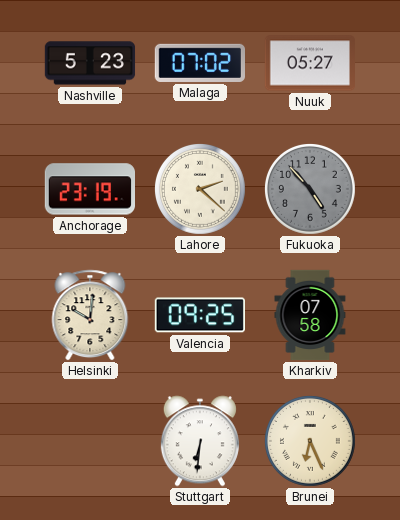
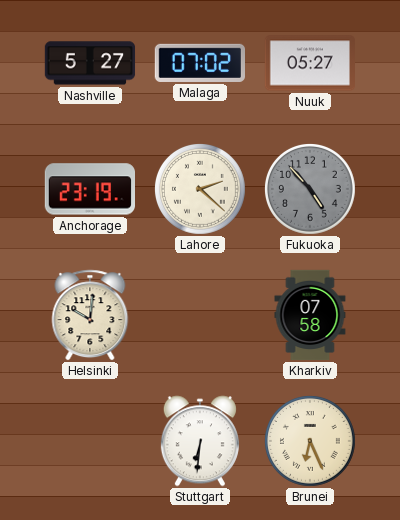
Nashville: 5:23 -> 5:27
Valencia: 09:25 -> none
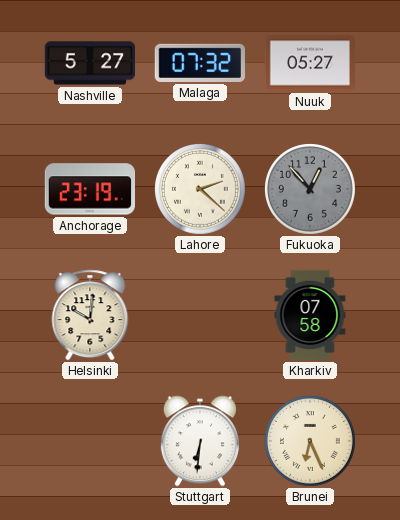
Malaga: 07:02 -> 07:32
Fukuoka: 4:53 -> 12:53
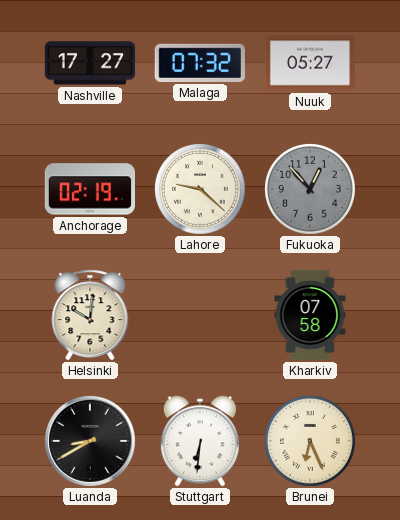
Nashville: 5:27 -> 17:27
Anchorage: 23:19 -> 02:19
Lahore: 2:22 -> 9:22
Luanda: none -> 8:40
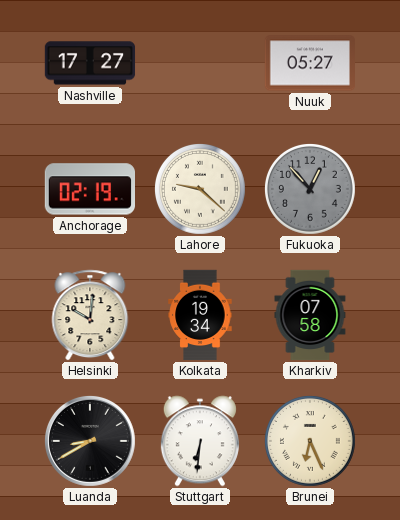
Malaga: 07:32 -> none
Kolkata: none -> 19:34
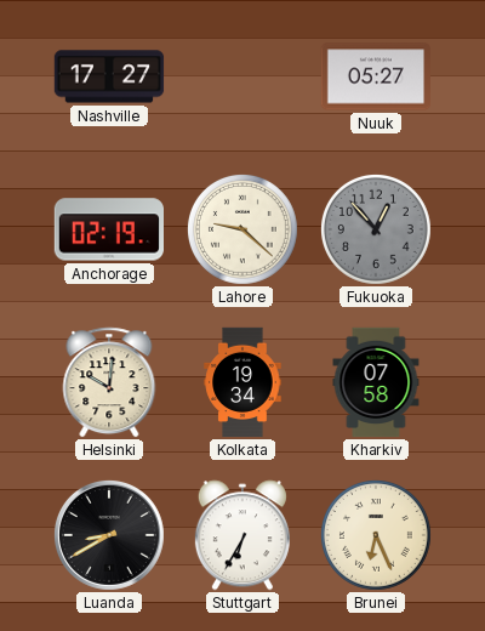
Stuttgart: 6:31 -> 6:35
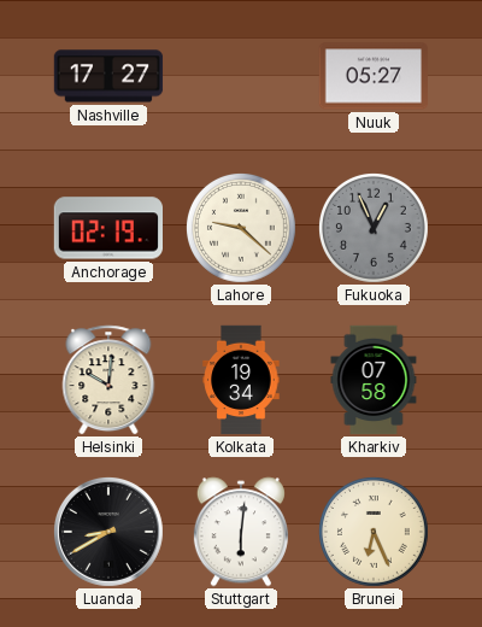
Fukuoka: 12:53 -> 12:56
Stuttgart: 6:35 -> 6:01
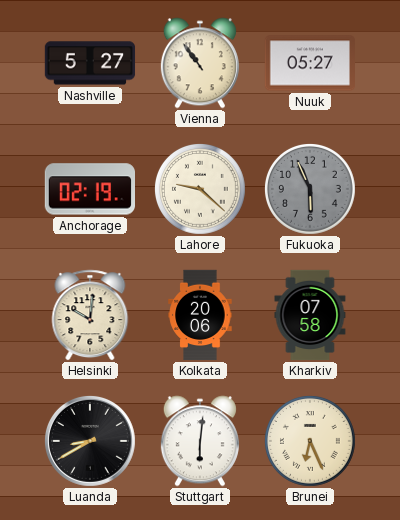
Nashville: 17:27 -> 5:27
Vienna: none -> 10:54
Fukuoka: 12:56 -> 5:56
Kolkata: 19:34 -> 20:06
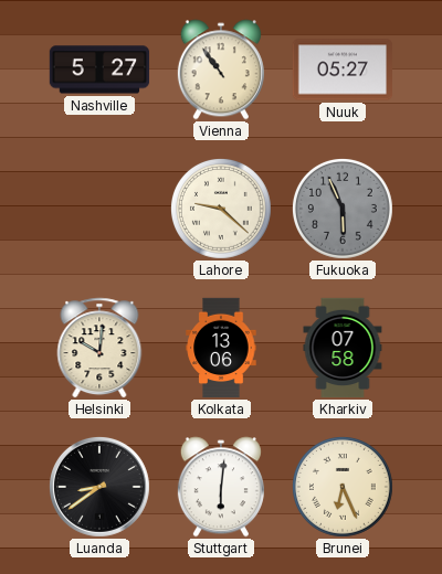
Anchorage: 02:19 -> none
Kolkata: 20:06 -> 13:06
Luanda: 8:40 -> 8:39
